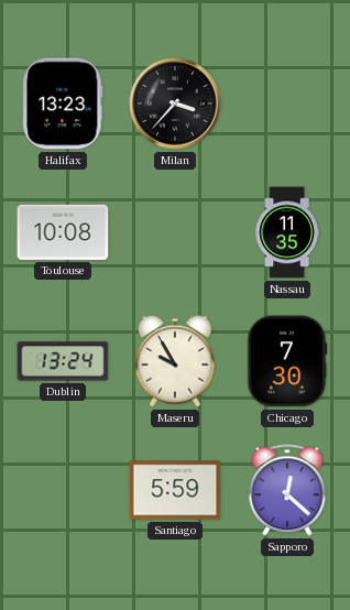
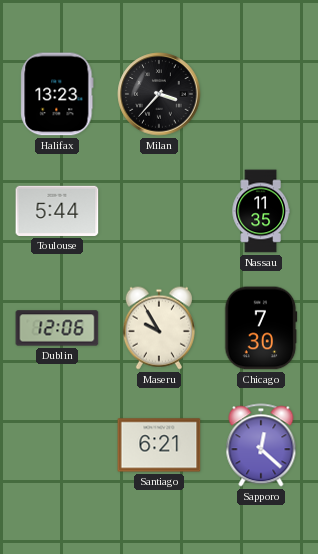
Toulouse: 10:08 -> 5:44
Dublin: 13:24 -> 12:06
Santiago: 5:59 -> 6:21
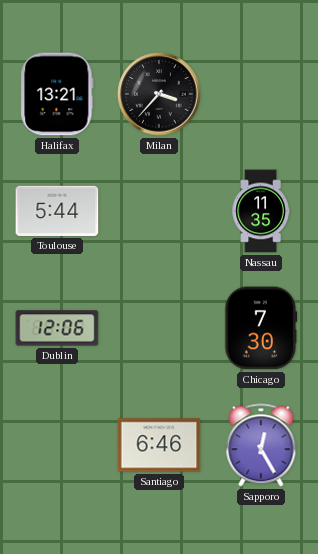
Halifax: 13:23 -> 13:21
Maseru: 9:55 -> none
Santiago: 6:21 -> 6:46
Sapporo: 12:22 -> 12:25
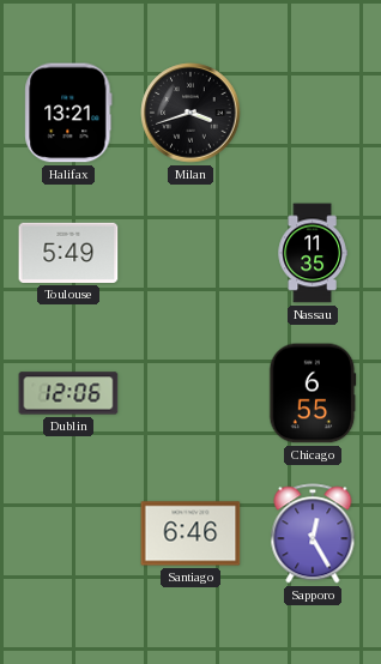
Milan: 3:37 -> 3:42
Toulouse: 5:44 -> 5:49
Chicago: 7:30 -> 6:55
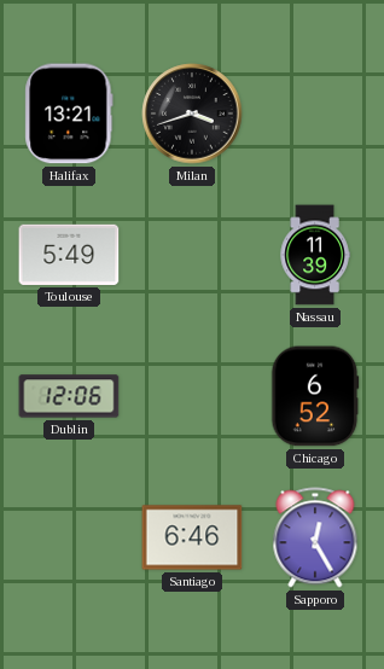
Nassau: 11:35 -> 11:39
Chicago: 6:55 -> 6:52
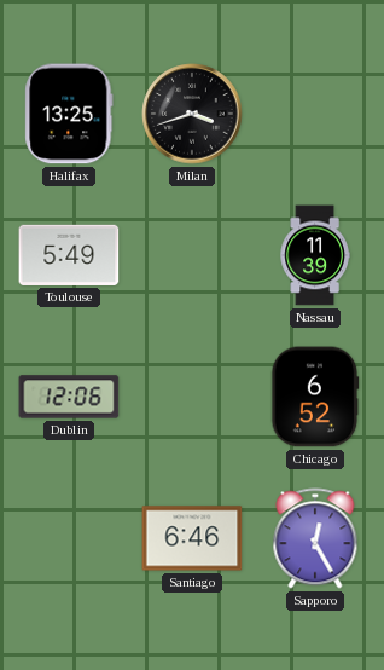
Halifax: 13:21 -> 13:25
